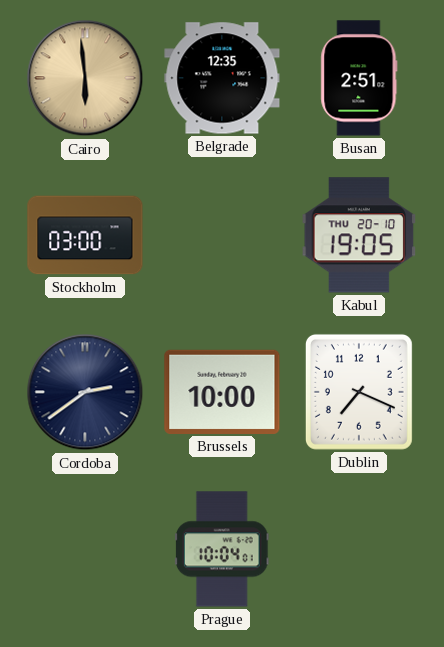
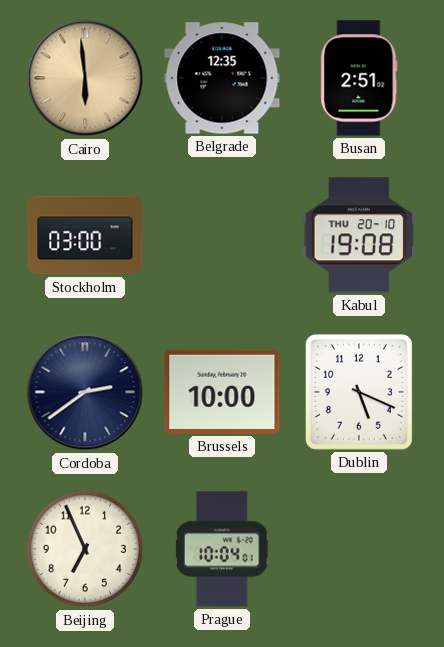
Kabul: 19:05 -> 19:08
Dublin: 7:19 -> 5:19
Beijing: none -> 6:56
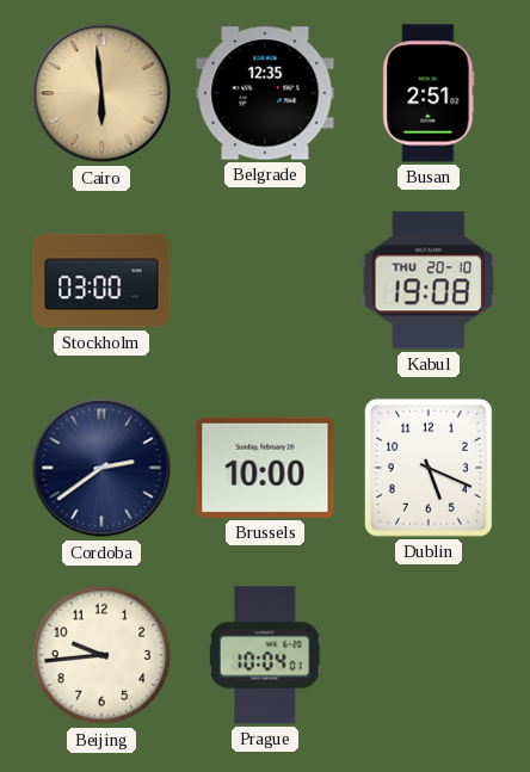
Beijing: 6:56 -> 9:44
